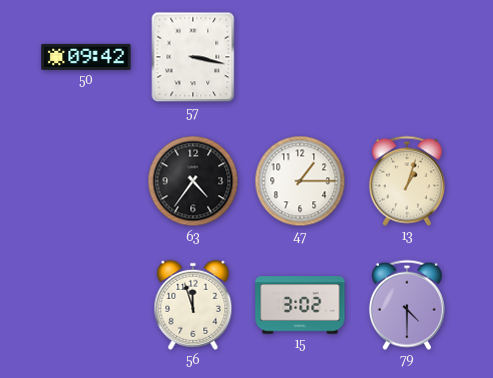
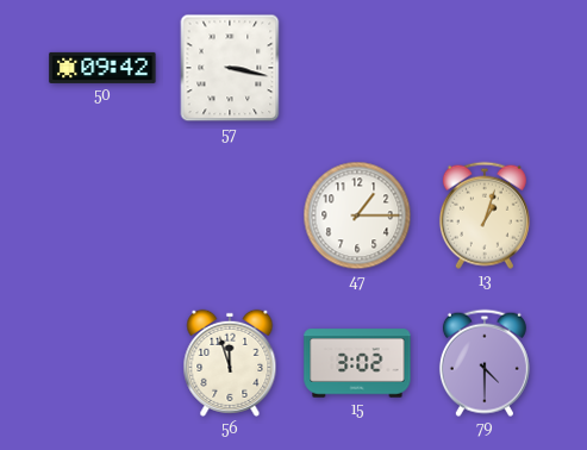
63: 4:36 -> none
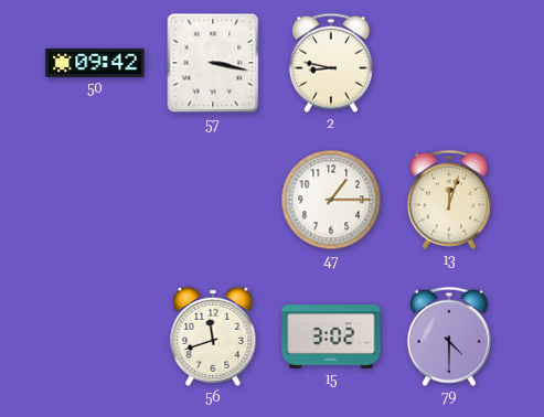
2: none -> 8:47
13: 1:03 -> 12:03
56: 11:57 -> 11:42
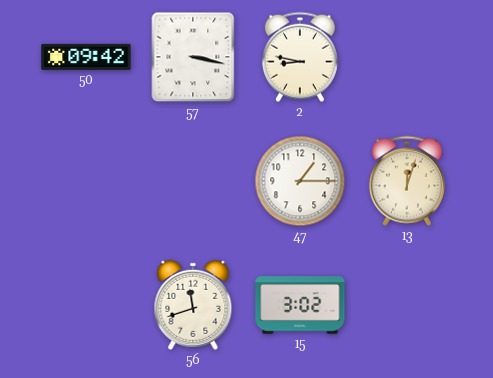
79: 4:30 -> none
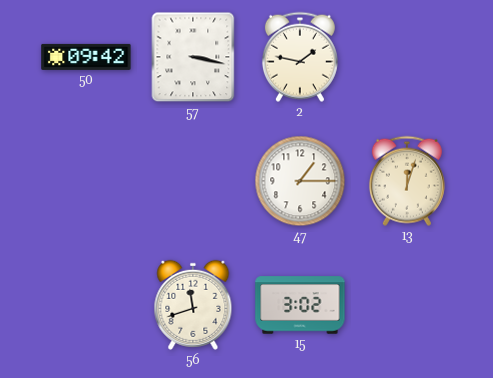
2: 8:47 -> 1:47
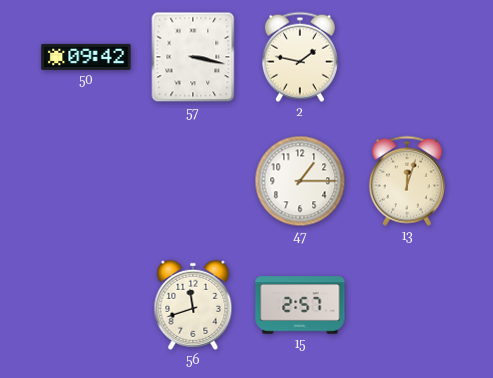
15: 3:02 -> 2:57
